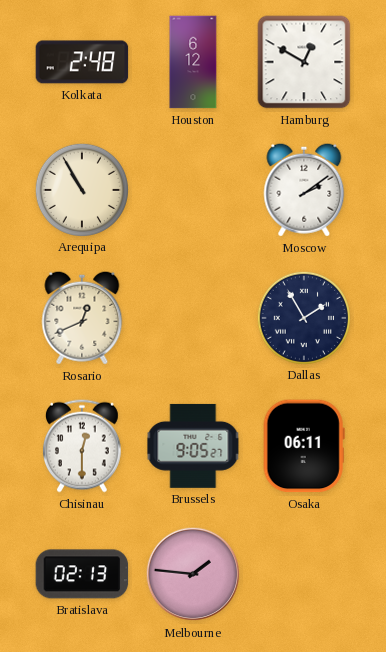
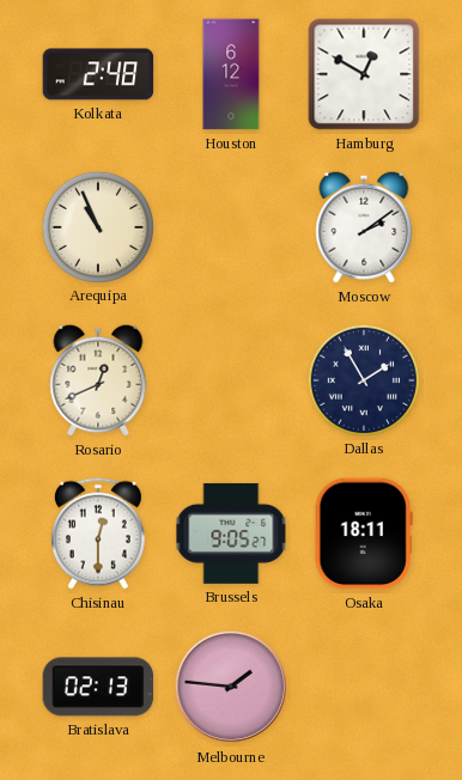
Arequipa: 10:55 -> 10:56
Osaka: 06:11 -> 18:11
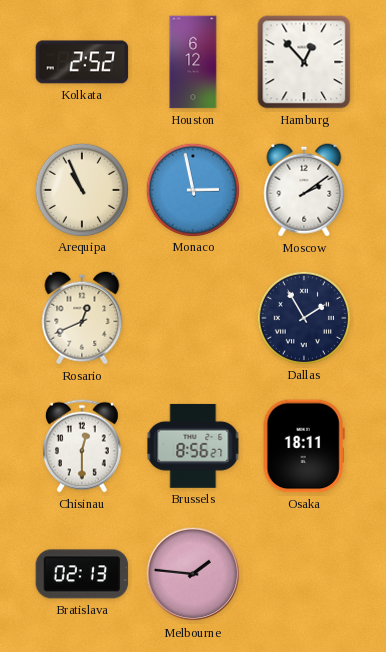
Kolkata: 2:48 -> 2:52
Hamburg: 12:50 -> 12:53
Monaco: none -> 2:58
Brussels: 9:05 -> 8:56
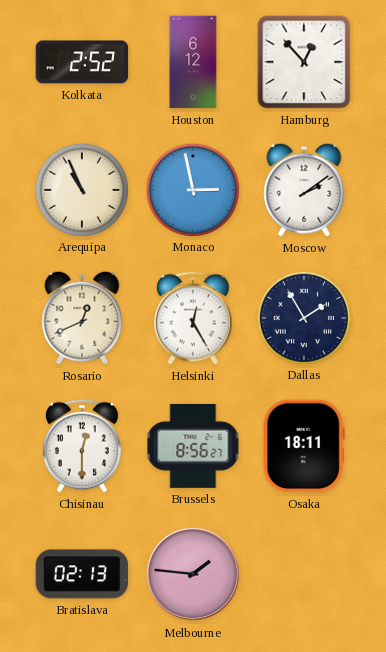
Helsinki: none -> 12:25
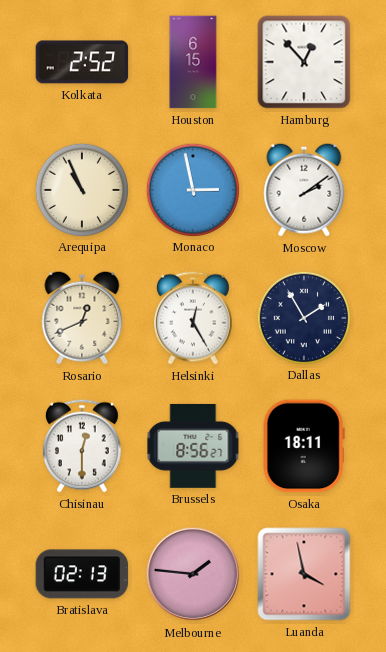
Houston: 6:12 -> 6:15
Luanda: none -> 3:58
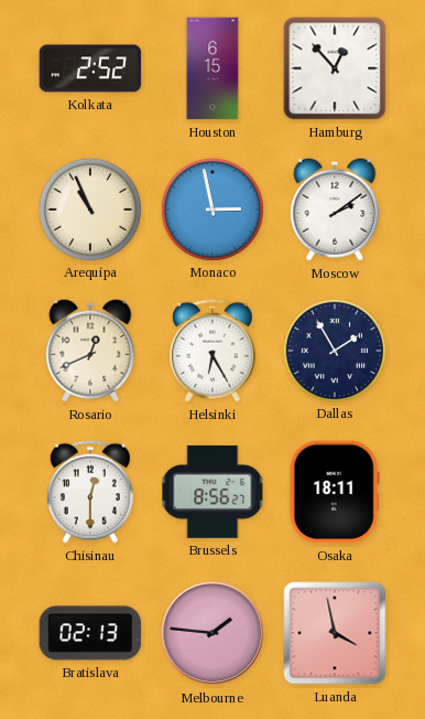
Helsinki: 12:25 -> 6:25
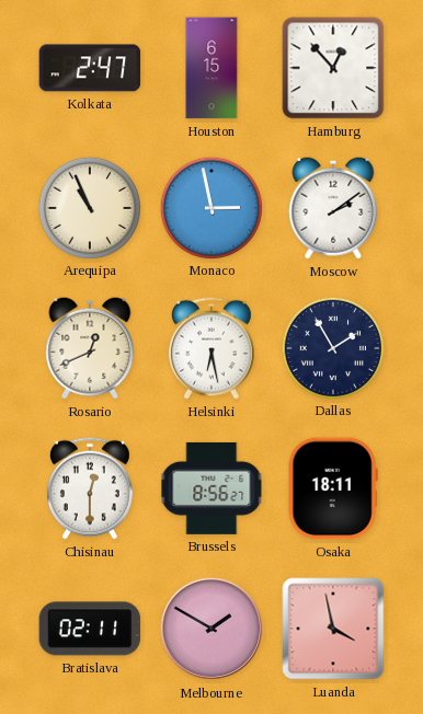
Kolkata: 2:52 -> 2:47
Helsinki: 6:25 -> 6:28
Bratislava: 02:13 -> 02:11
Melbourne: 1:46 -> 1:50
